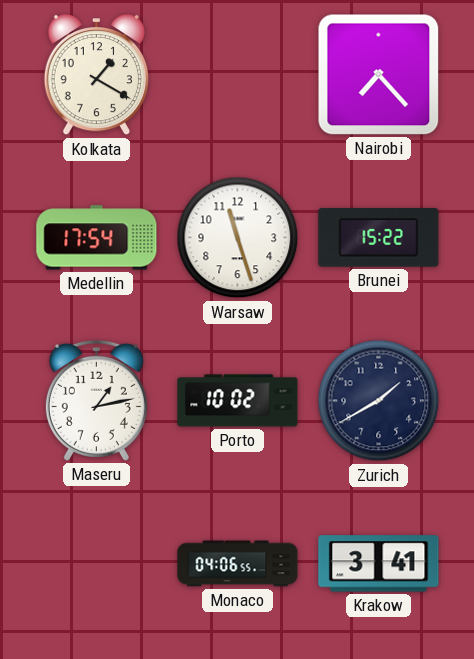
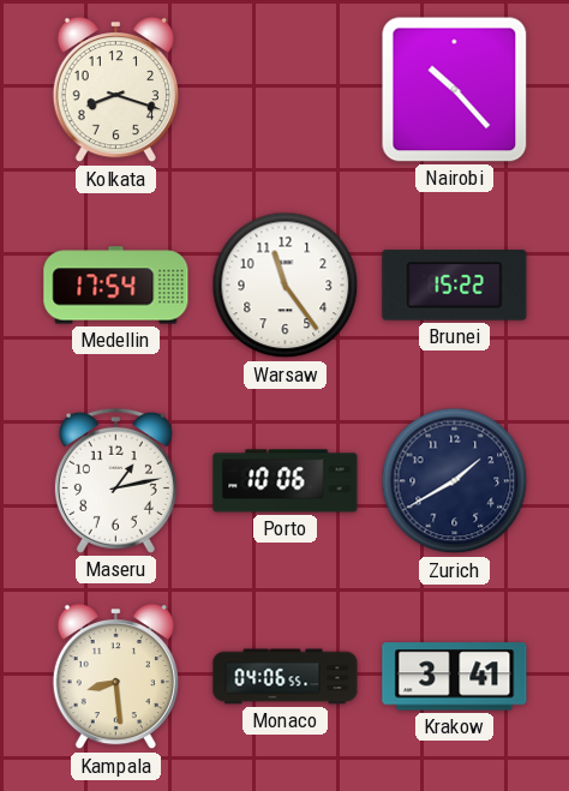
Kolkata: 1:20 -> 8:18
Nairobi: 7:23 -> 10:23
Warsaw: 11:27 -> 11:24
Porto: 10:02 -> 10:06
Kampala: none -> 8:29
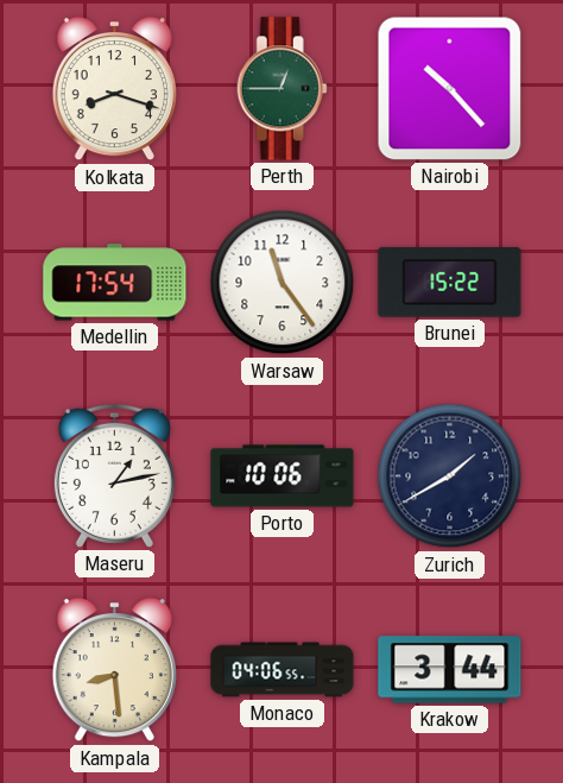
Perth: none -> 12:45
Krakow: 3:41 -> 3:44
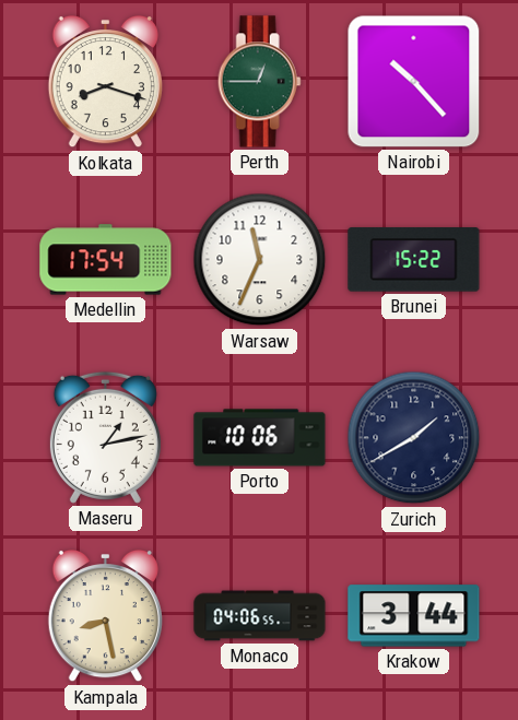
Warsaw: 11:24 -> 11:34
Kampala: 8:29 -> 8:28
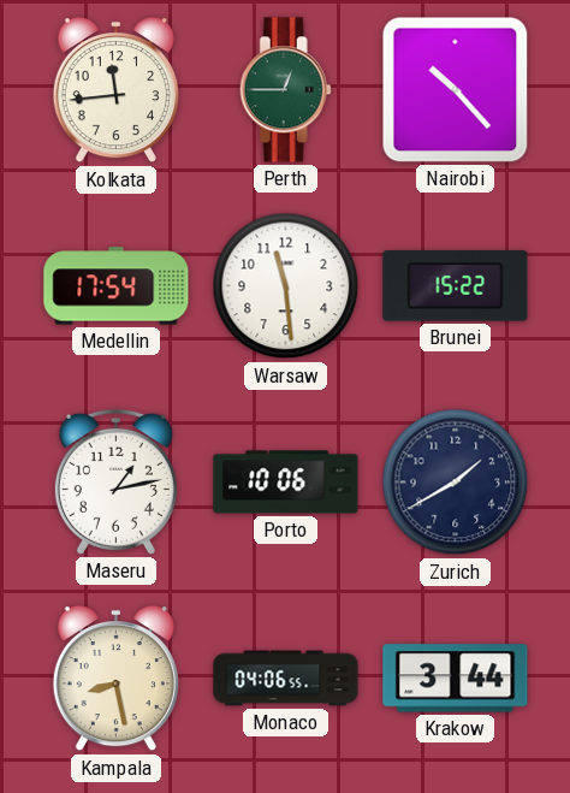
Kolkata: 8:18 -> 11:44
Warsaw: 11:34 -> 11:29
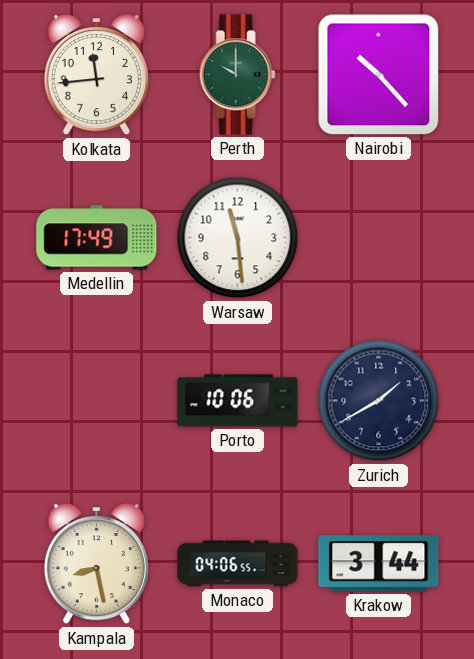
Perth: 12:45 -> 10:00
Medellin: 17:54 -> 17:49
Brunei: 15:22 -> none
Maseru: 1:13 -> none
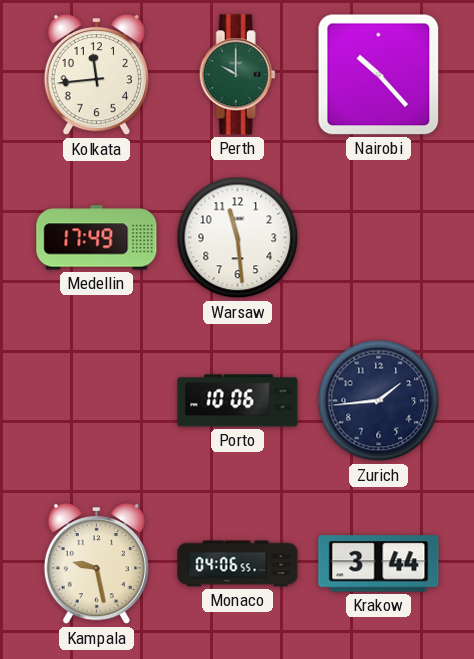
Zurich: 1:40 -> 1:44
Kampala: 8:28 -> 9:28
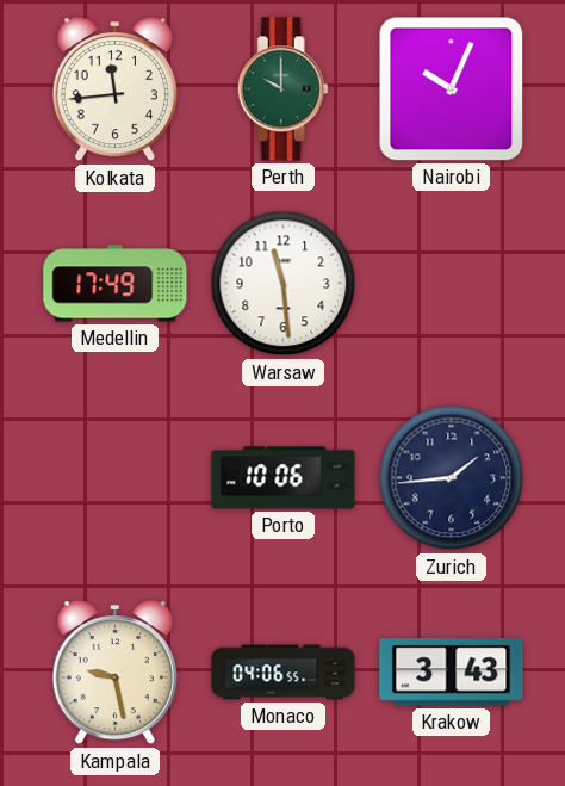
Nairobi: 10:23 -> 10:04
Krakow: 3:44 -> 3:43
